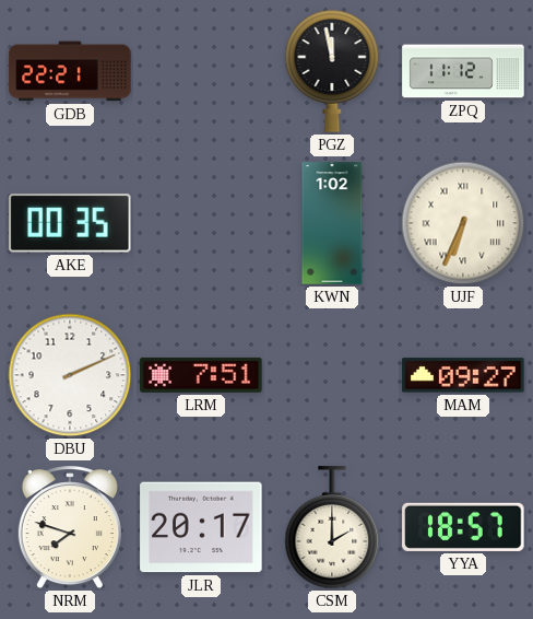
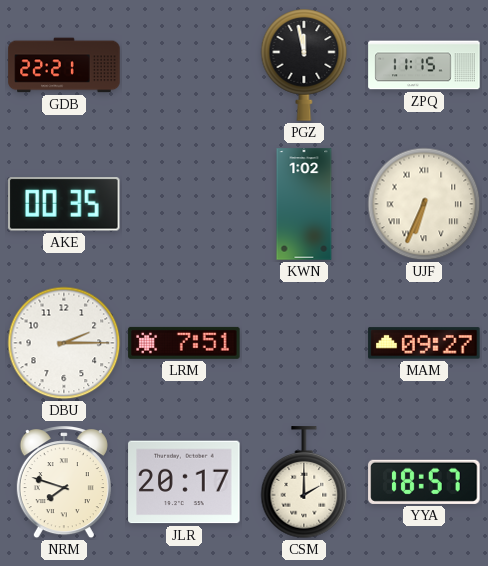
ZPQ: 11:12 -> 11:15
DBU: 2:11 -> 2:15
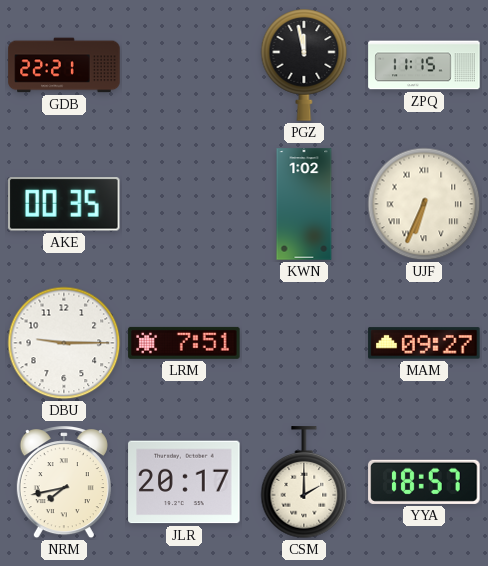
DBU: 2:15 -> 9:15
NRM: 7:48 -> 7:43
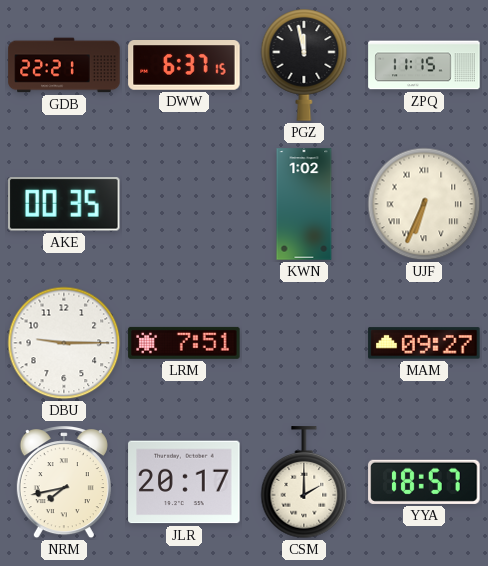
DWW: none -> 6:37
